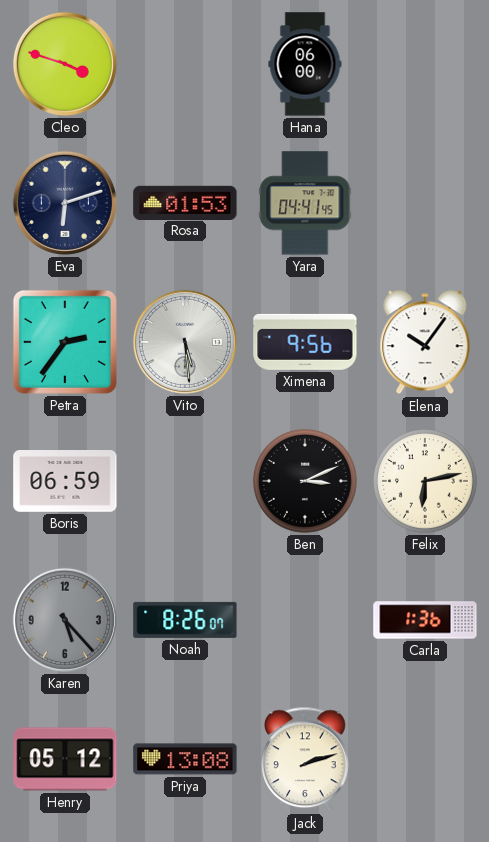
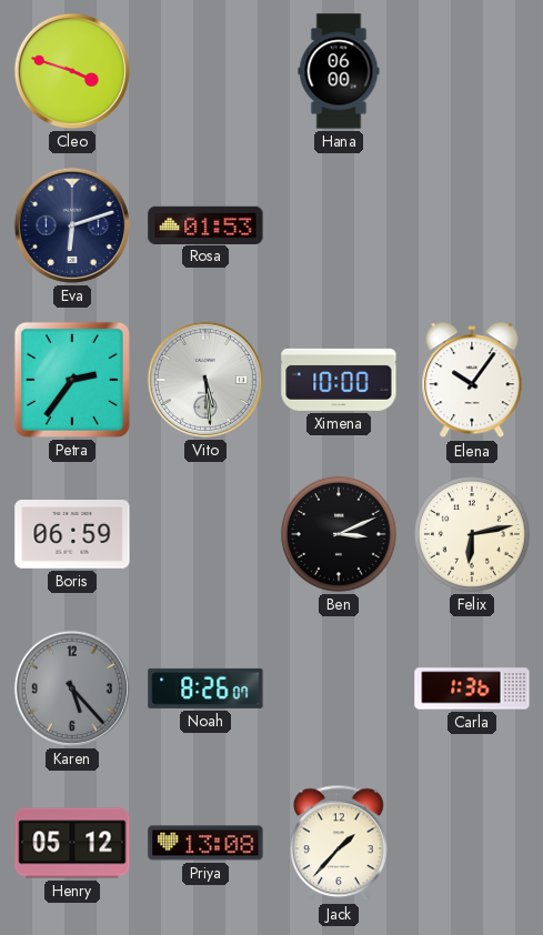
Yara: 04:41 -> none
Ximena: 9:56 -> 10:00
Jack: 2:12 -> 1:37
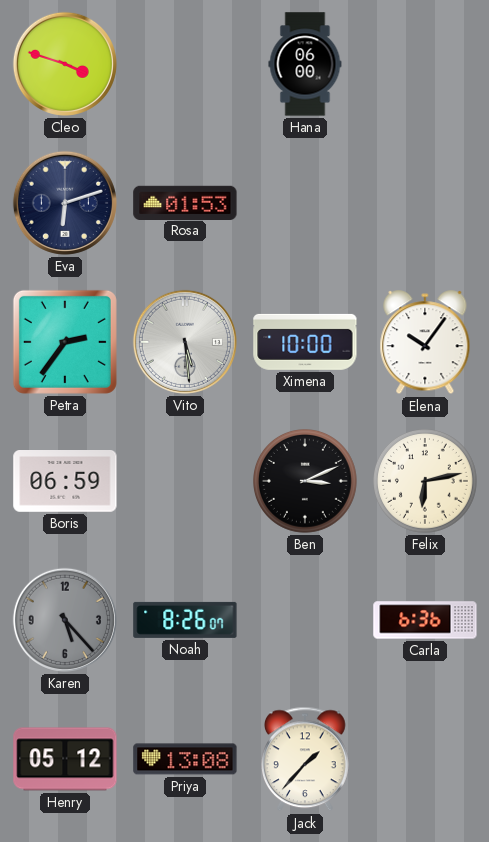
Carla: 1:36 -> 6:36
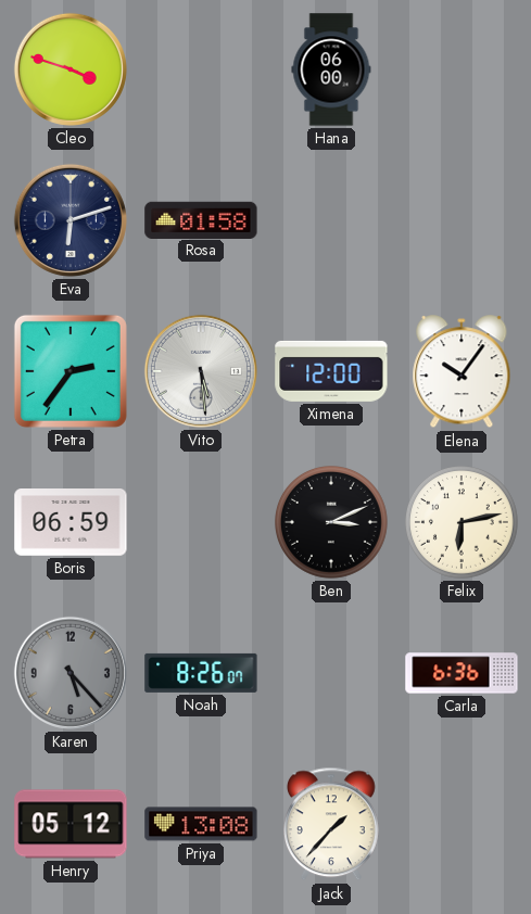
Rosa: 01:53 -> 01:58
Ximena: 10:00 -> 12:00
